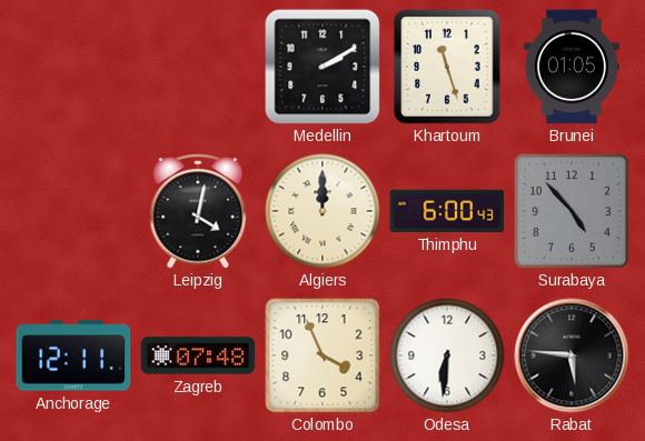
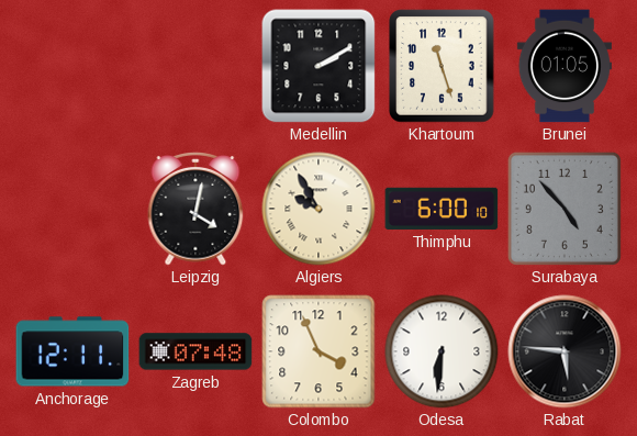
Algiers: 12:00 -> 9:55
Thimphu: 6:00:43 -> 6:00:10
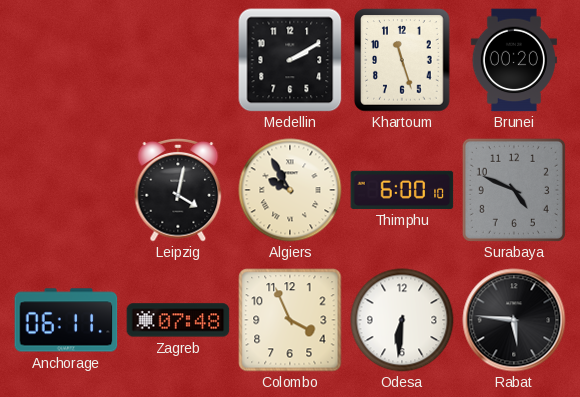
Brunei: 01:05 -> 00:20
Surabaya: 4:53 -> 4:49
Anchorage: 12:11 -> 06:11
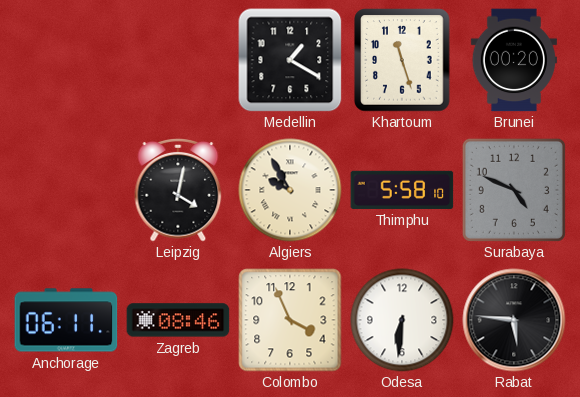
Medellin: 2:10 -> 1:20
Thimphu: 6:00 -> 5:58
Zagreb: 07:48 -> 08:46
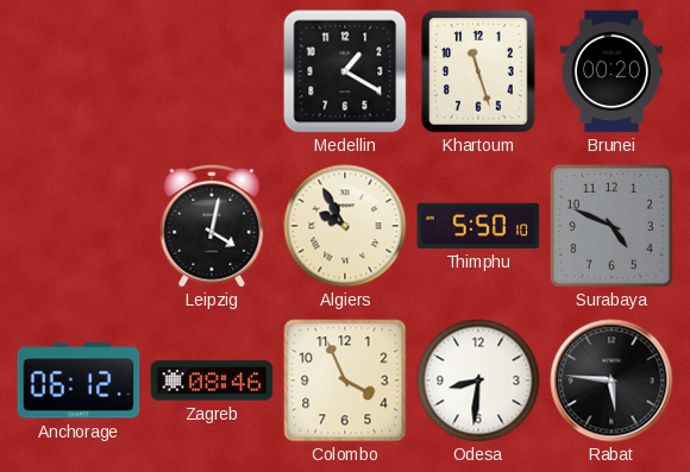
Thimphu: 5:58 -> 5:50
Anchorage: 06:11 -> 06:12
Odesa: 6:31 -> 8:31
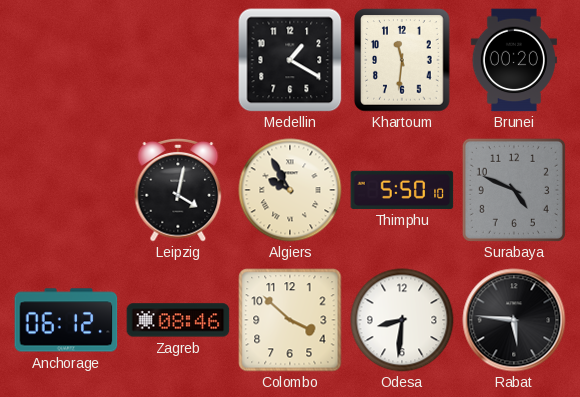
Khartoum: 11:27 -> 11:31
Colombo: 3:56 -> 3:52
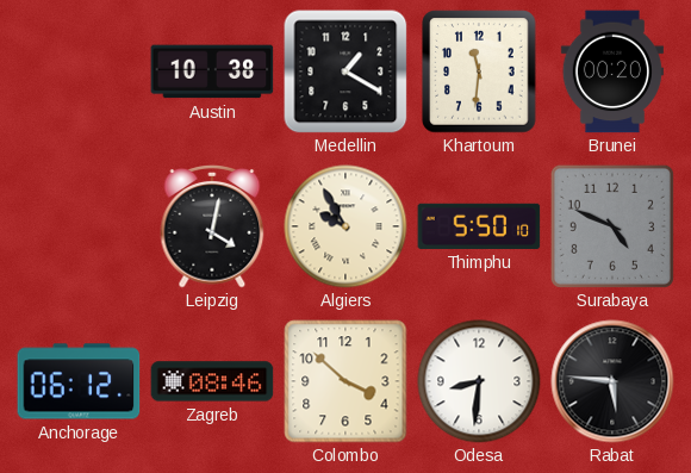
Austin: none -> 10:38
